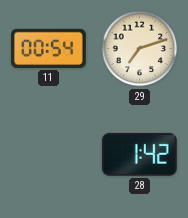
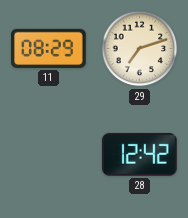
11: 00:54 -> 08:29
28: 1:42 -> 12:42
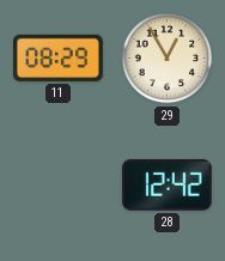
29: 7:12 -> 12:55
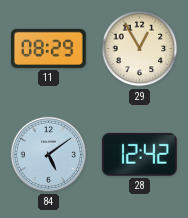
84: none -> 5:09
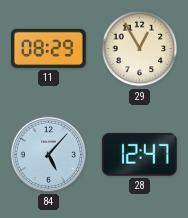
84: 5:09 -> 5:07
28: 12:42 -> 12:47
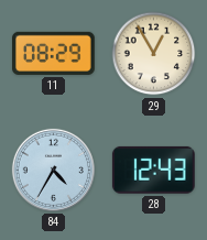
84: 5:07 -> 4:35
28: 12:47 -> 12:43
